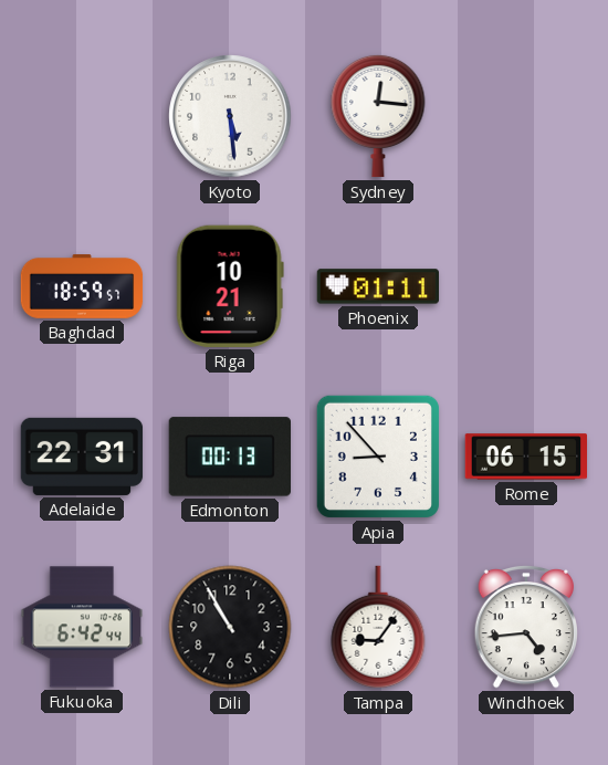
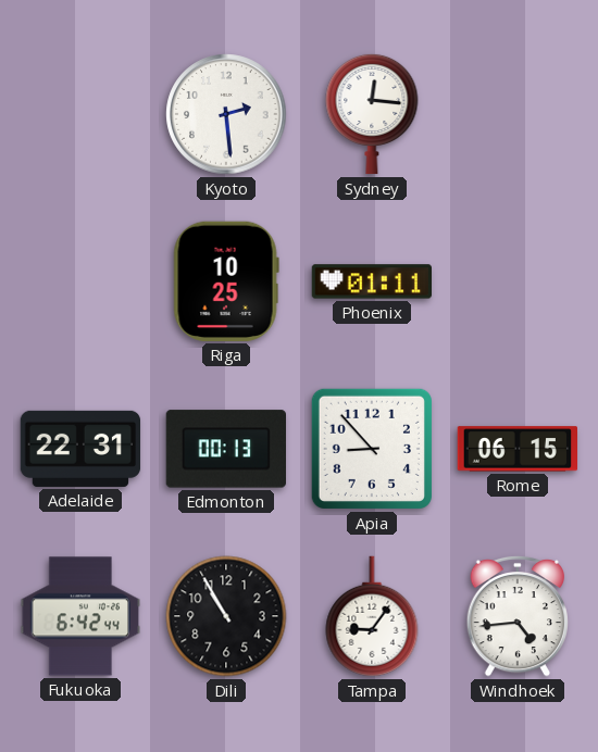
Kyoto: 5:29 -> 2:29
Baghdad: 18:59 -> none
Riga: 10:21 -> 10:25
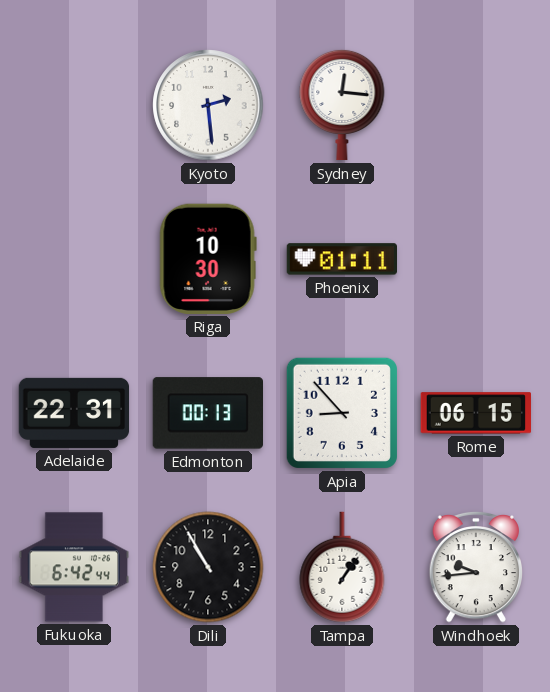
Riga: 10:25 -> 10:30
Tampa: 9:06 -> 1:06
Windhoek: 4:44 -> 9:44
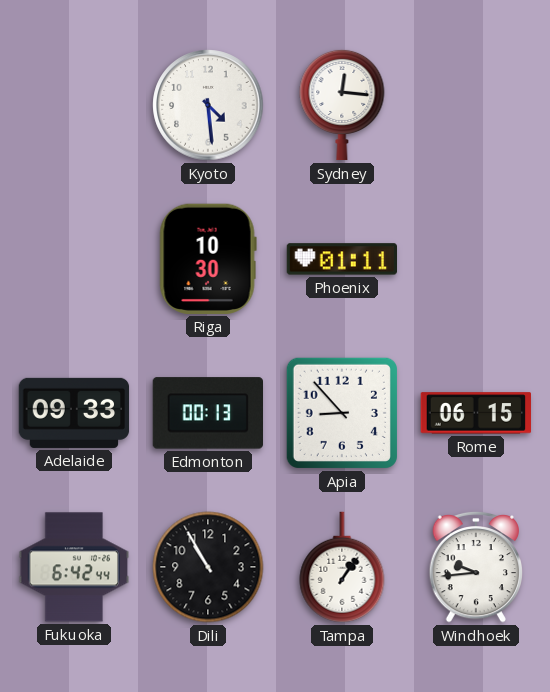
Kyoto: 2:29 -> 4:29
Adelaide: 22:31 -> 09:33
